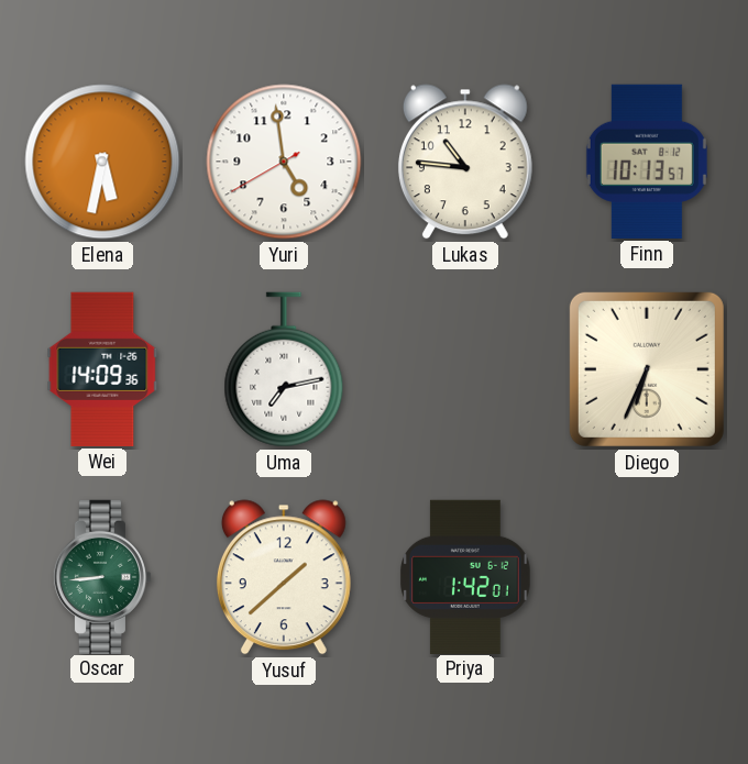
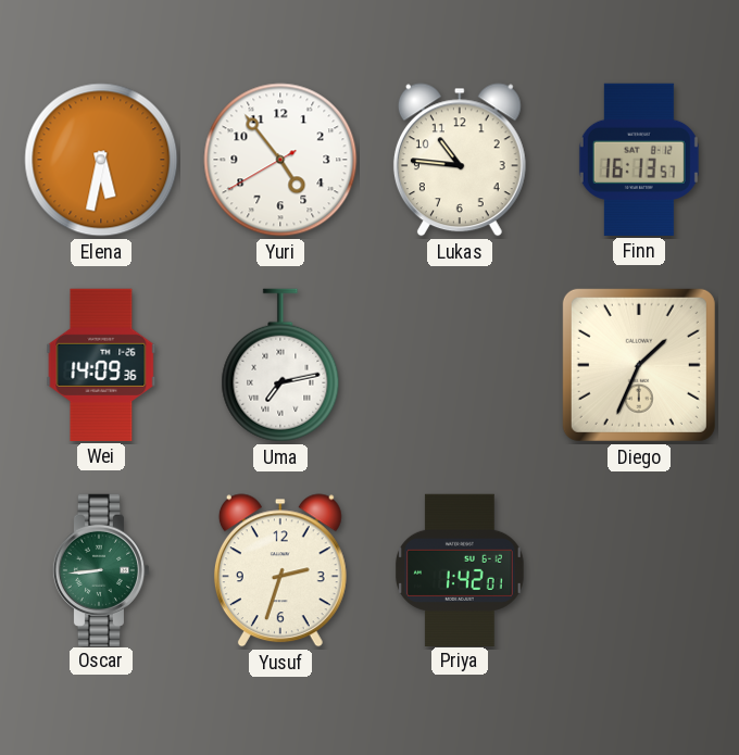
Yuri: 4:58 -> 4:53
Finn: 10:13 -> 16:13
Diego: 6:34 -> 1:34
Yusuf: 1:38 -> 2:33
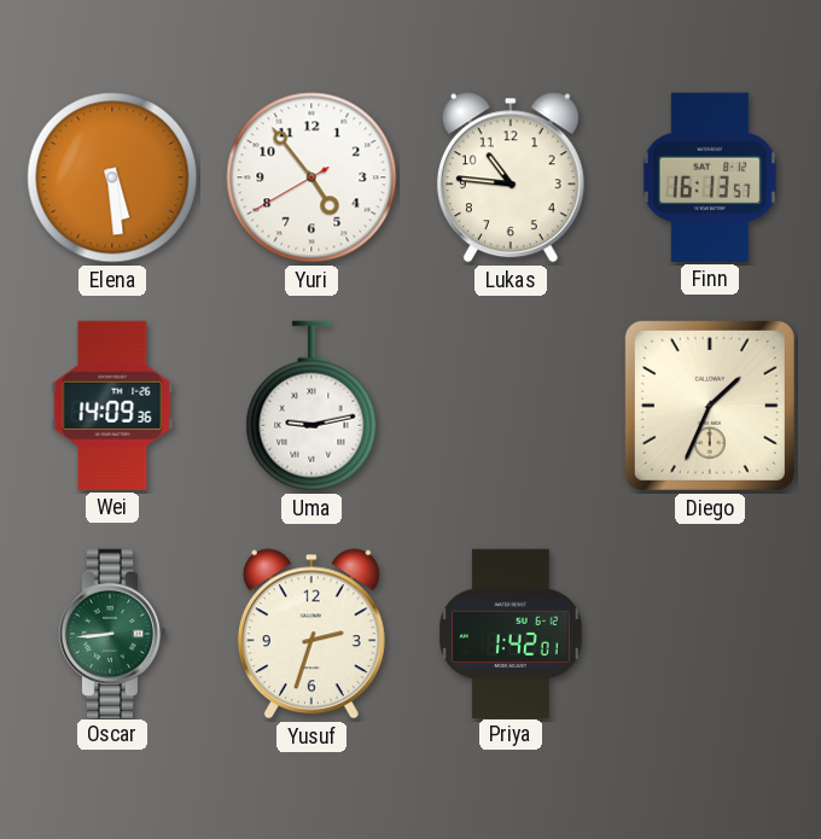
Elena: 5:32 -> 5:29
Uma: 7:13 -> 9:13
